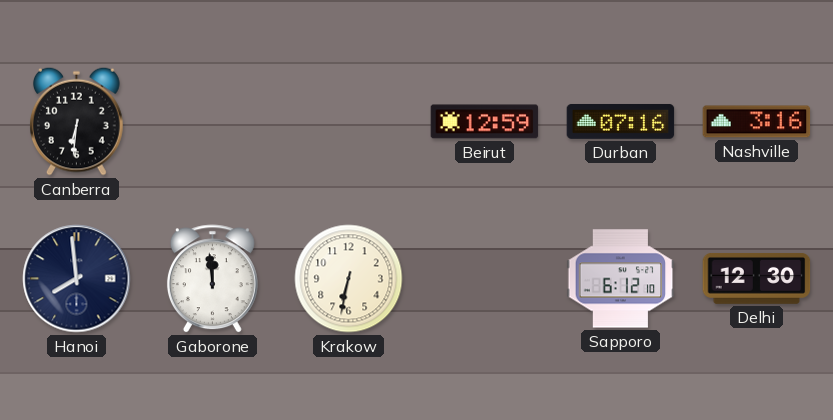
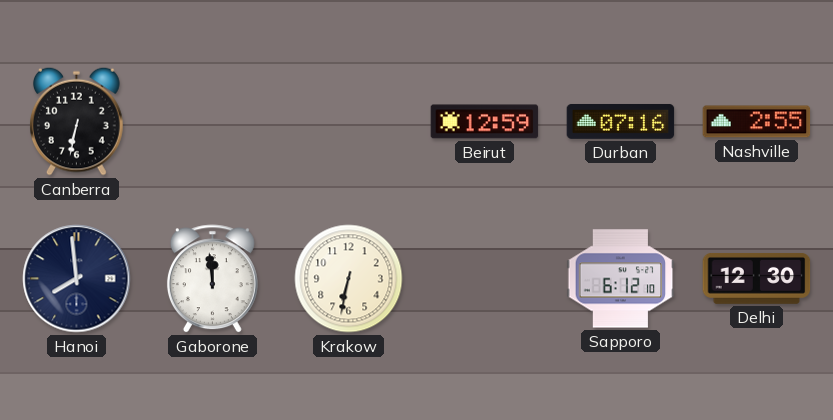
Canberra: 6:31 -> 6:32
Nashville: 3:16 -> 2:55
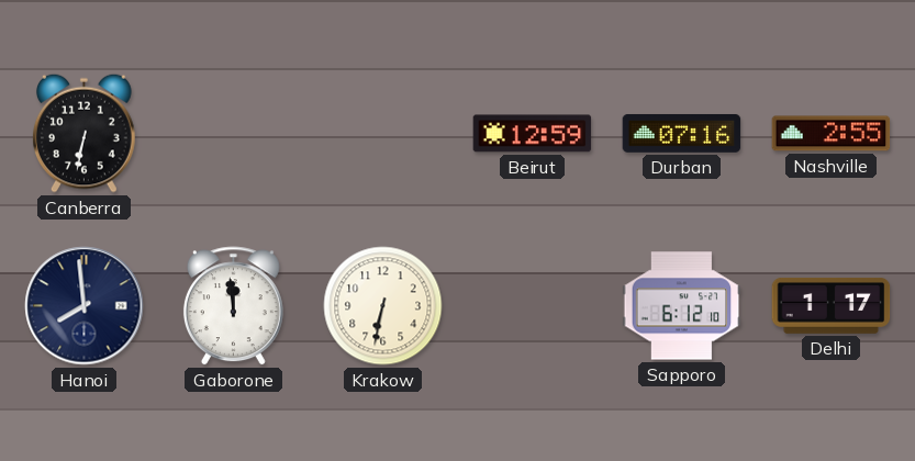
Delhi: 12:30 -> 1:17
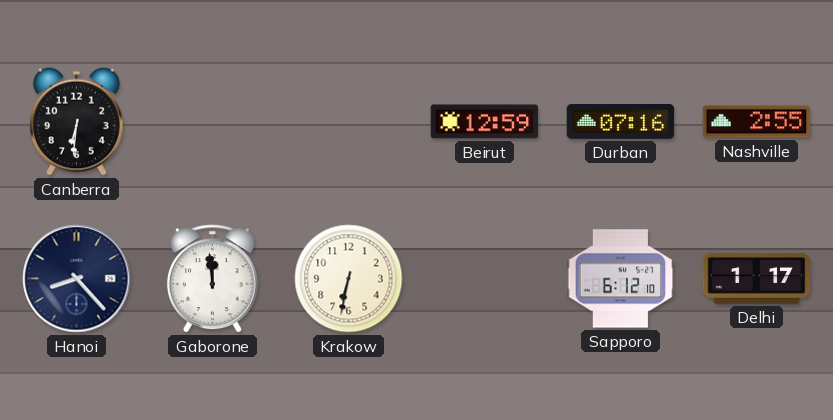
Canberra: 6:32 -> 6:31
Hanoi: 7:59 -> 8:23
